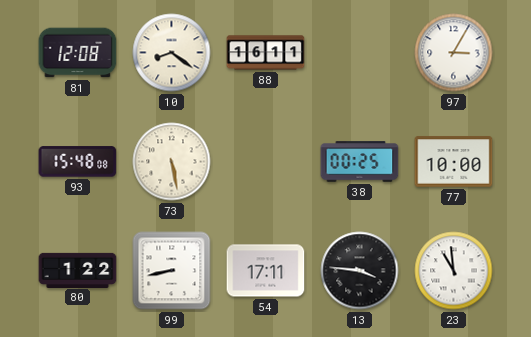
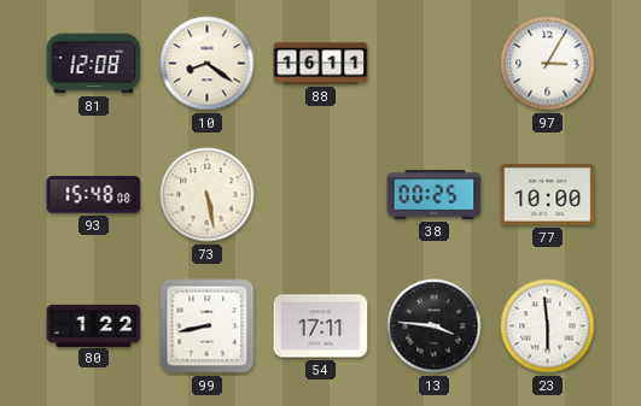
23: 10:59 -> 5:59
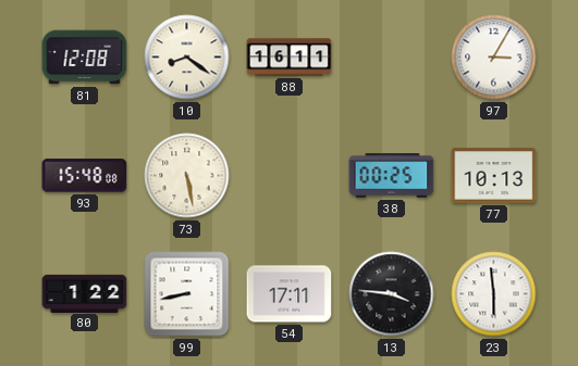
77: 10:00 -> 10:13
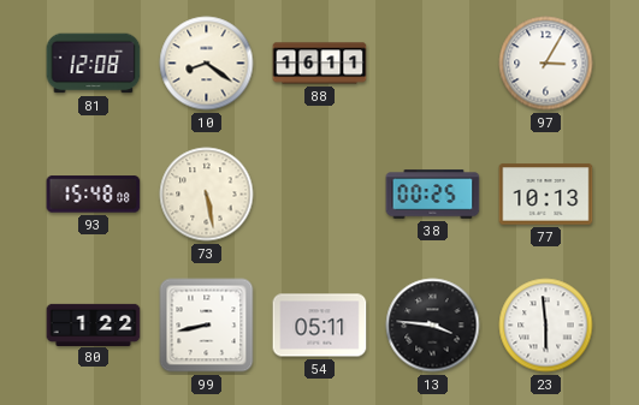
54: 17:11 -> 05:11
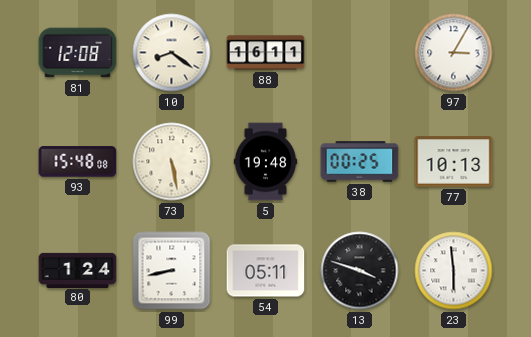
5: none -> 19:48
80: 1:22 -> 1:24
13: 3:46 -> 3:48
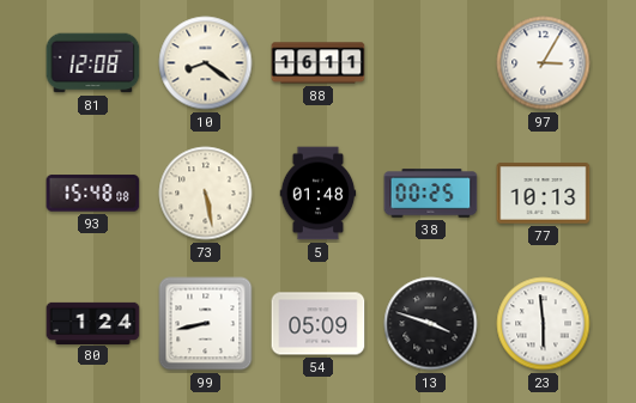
5: 19:48 -> 01:48
54: 05:11 -> 05:09
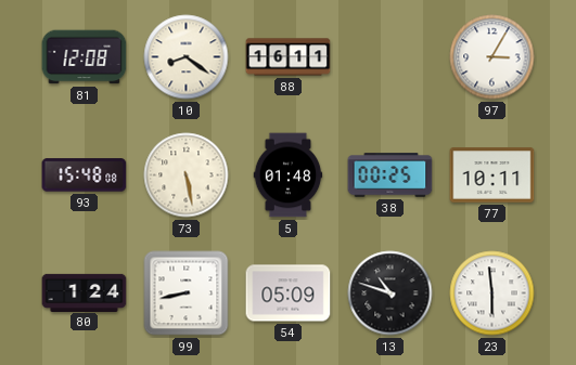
77: 10:13 -> 10:11
13: 3:48 -> 10:48
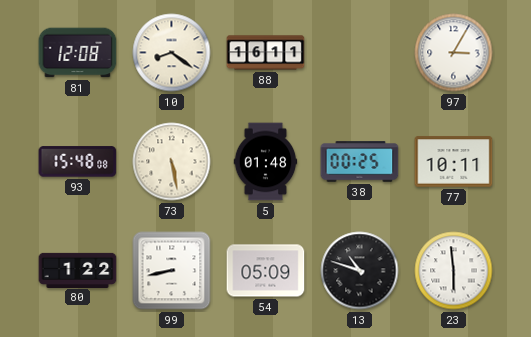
80: 1:24 -> 1:22
